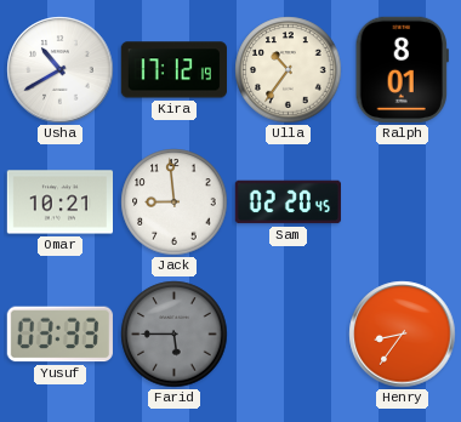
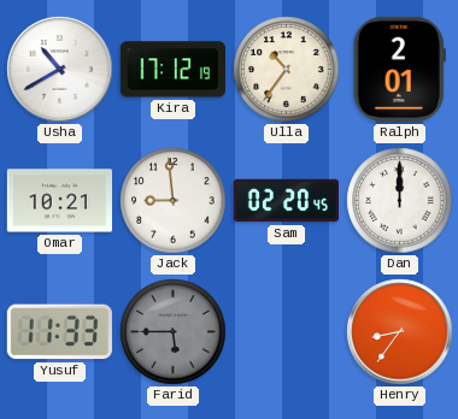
Ralph: 8:01 -> 2:01
Dan: none -> 12:00
Yusuf: 03:33 -> 11:33
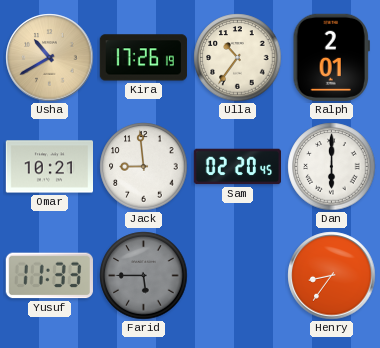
Usha dial: white -> champagne
Kira: 17:12 -> 17:26
Dan: 12:00 -> 6:00
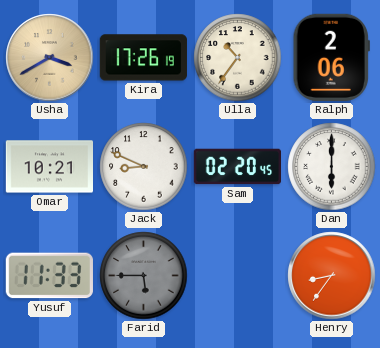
Usha: 10:40 -> 3:40
Ralph: 2:01 -> 2:06
Jack: 8:59 -> 8:49
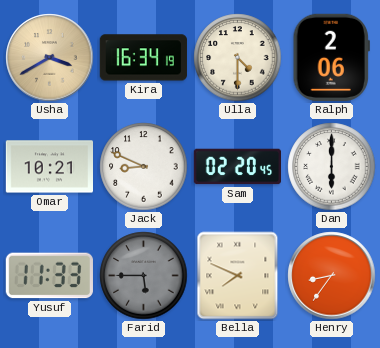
Kira: 17:26 -> 16:34
Ulla: 10:36 -> 4:30
Bella: none -> 7:49
